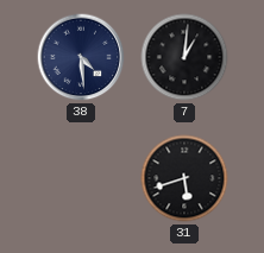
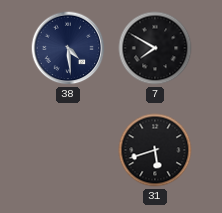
7: 1:01 -> 7:50
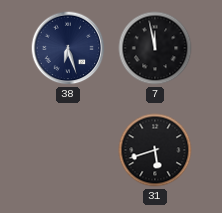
38: 4:29 -> 6:27
7: 7:50 -> 11:58
